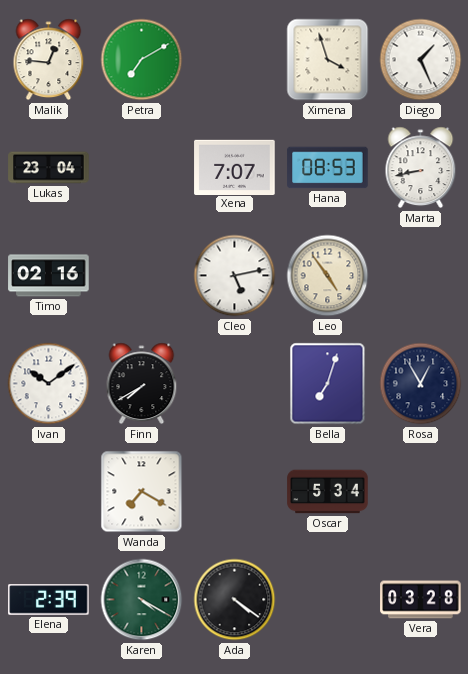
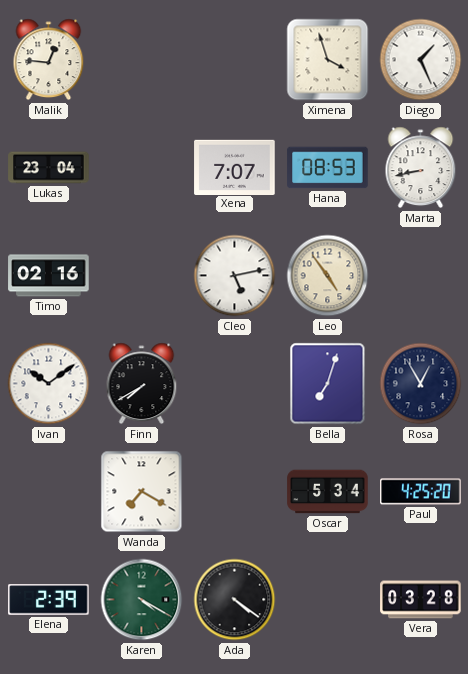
Petra: 7:10 -> none
Paul: none -> 4:25
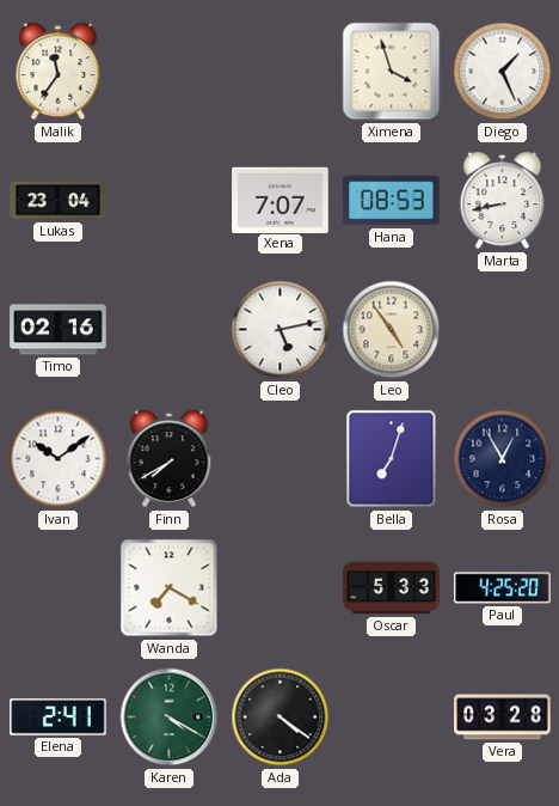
Malik: 12:46 -> 11:36
Oscar: 5:34 -> 5:33
Elena: 2:39 -> 2:41
